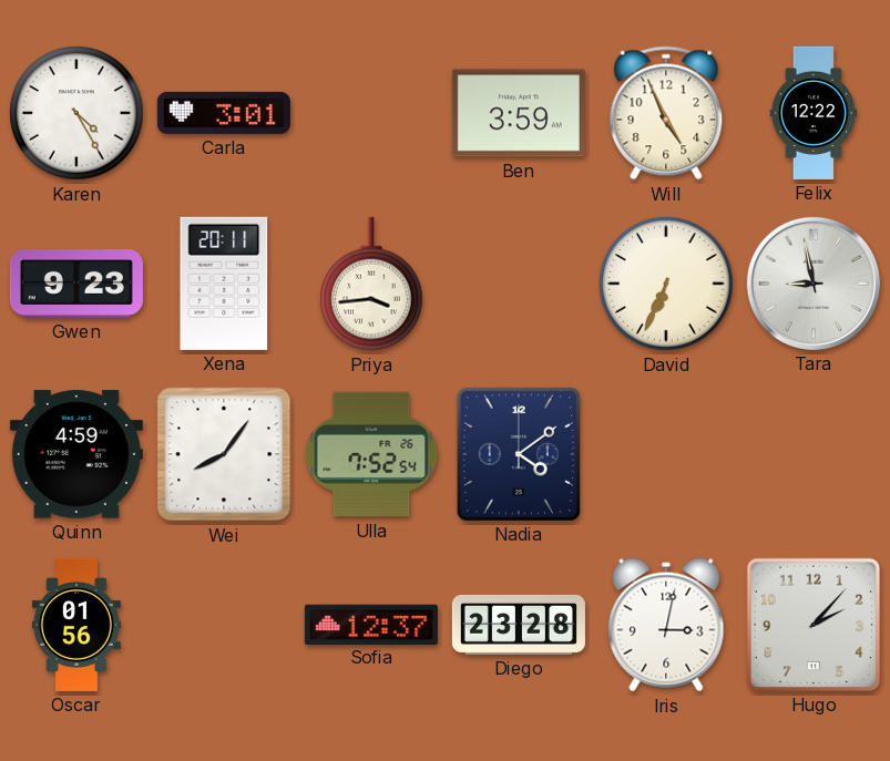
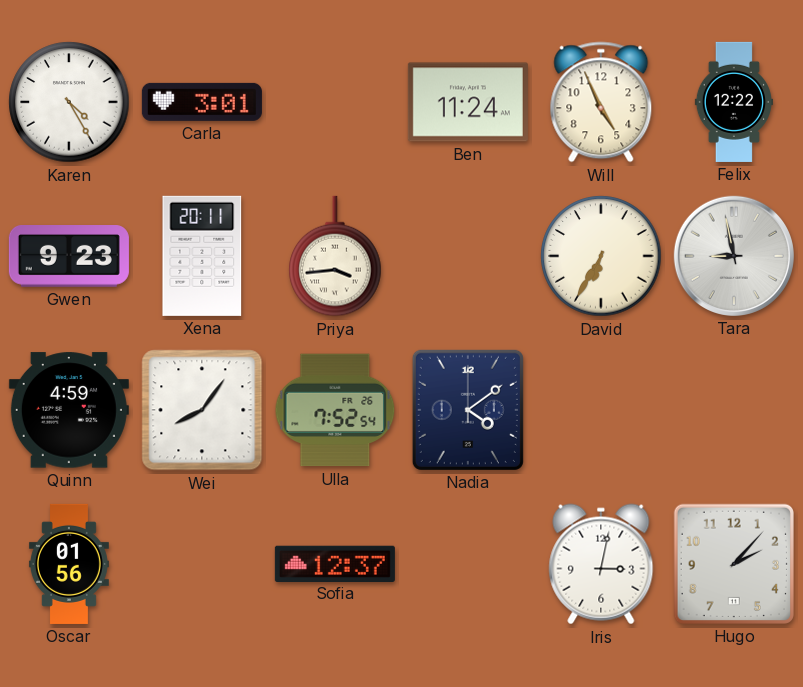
Ben: 3:59 -> 11:24
David: 6:34 -> 6:35
Diego: 23:28 -> none
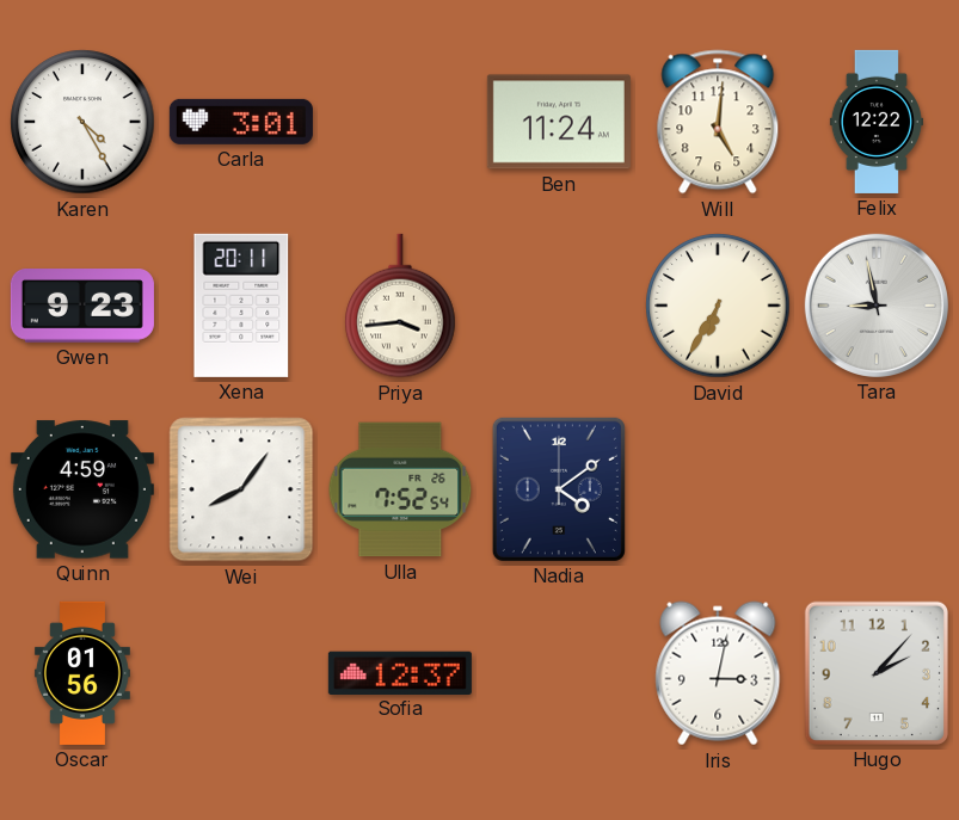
Will: 4:56 -> 5:01
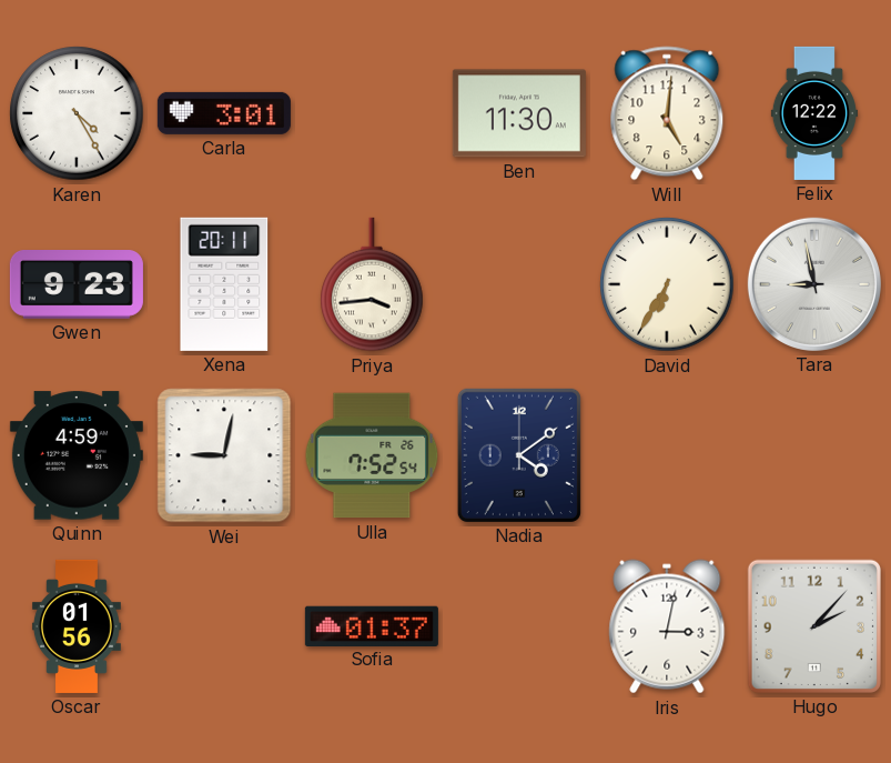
Ben: 11:24 -> 11:30
Wei: 8:06 -> 9:02
Sofia: 12:37 -> 01:37
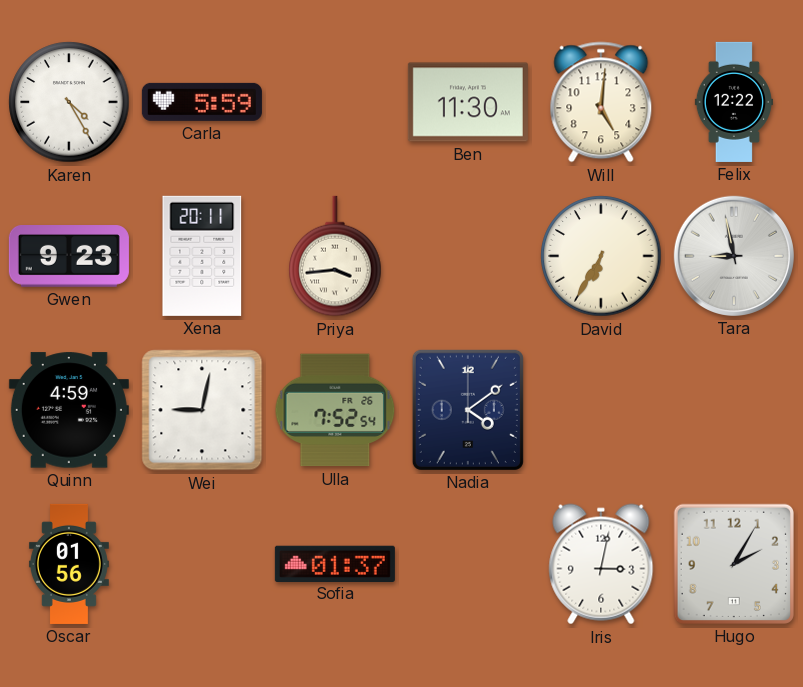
Carla: 3:01 -> 5:59
Hugo: 2:07 -> 2:05
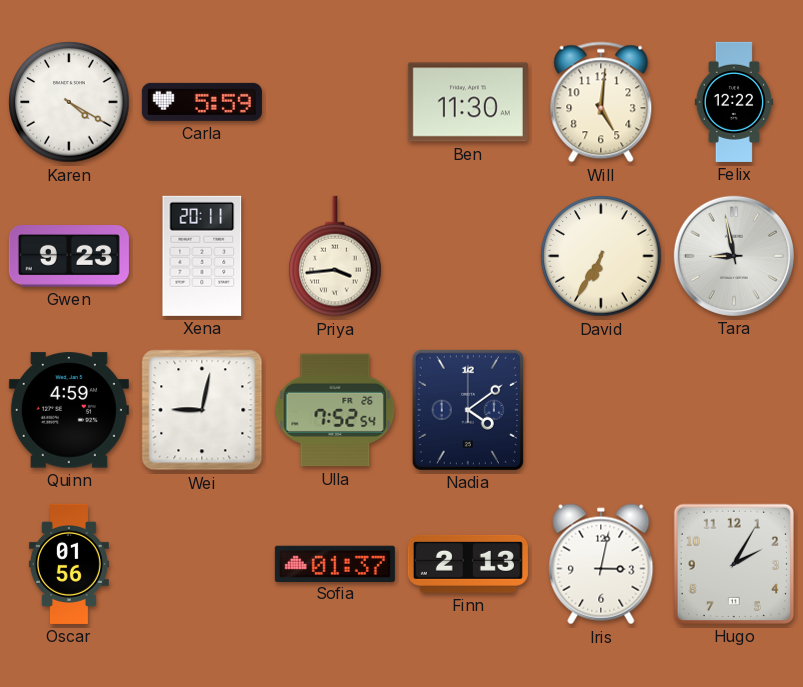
Karen: 4:25 -> 4:20
Finn: none -> 2:13
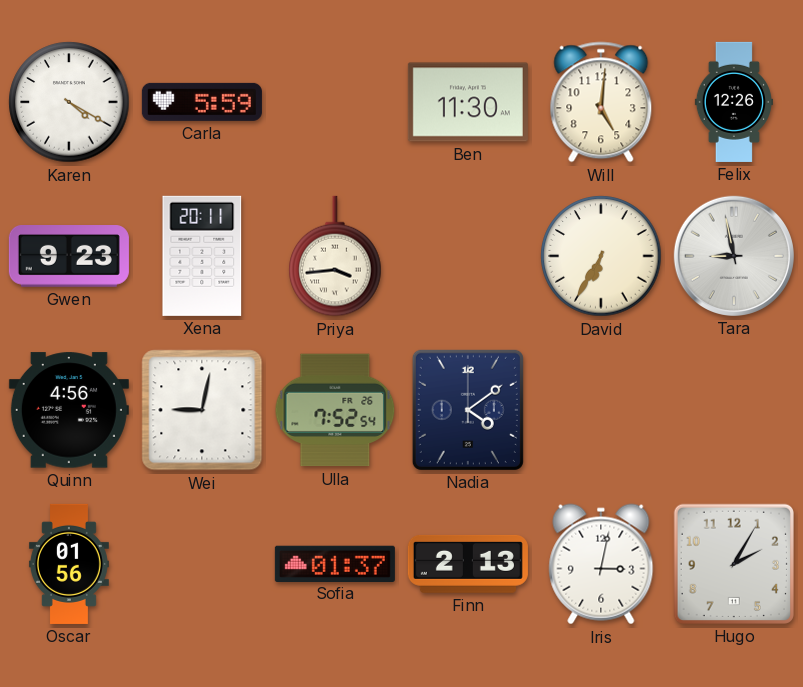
Felix: 12:22 -> 12:26
Quinn: 4:59 -> 4:56
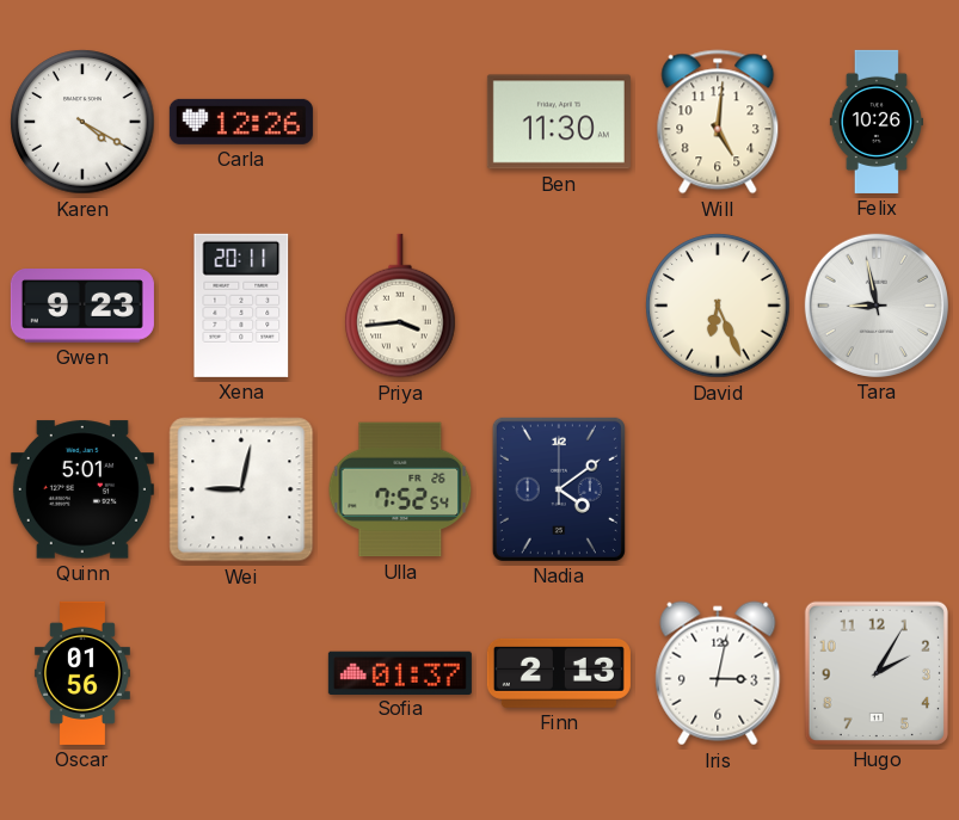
Carla: 5:59 -> 12:26
Felix: 12:26 -> 10:26
David: 6:35 -> 6:26
Quinn: 4:56 -> 5:01
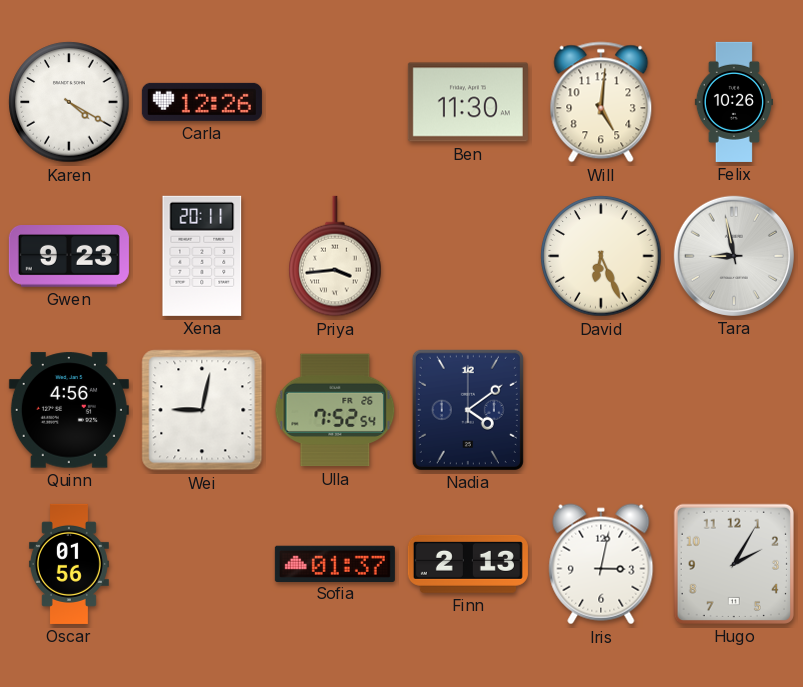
Quinn: 5:01 -> 4:56
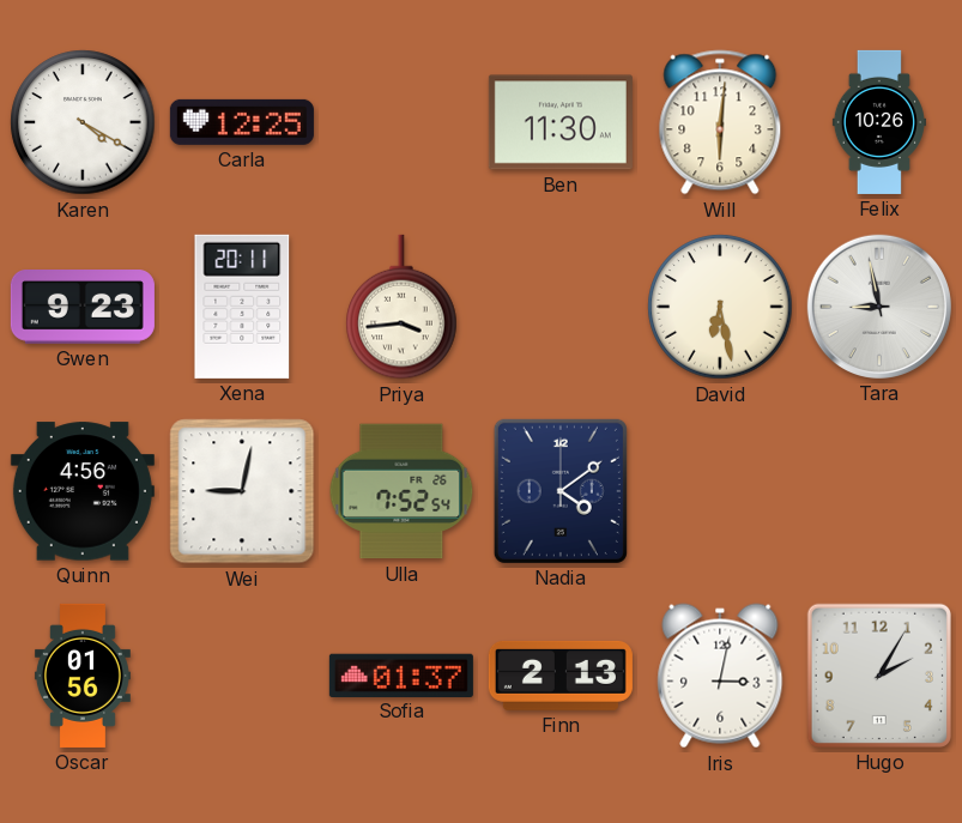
Carla: 12:26 -> 12:25
Will: 5:01 -> 6:01
David: 6:26 -> 6:28
